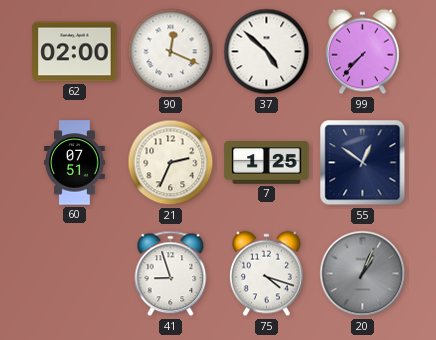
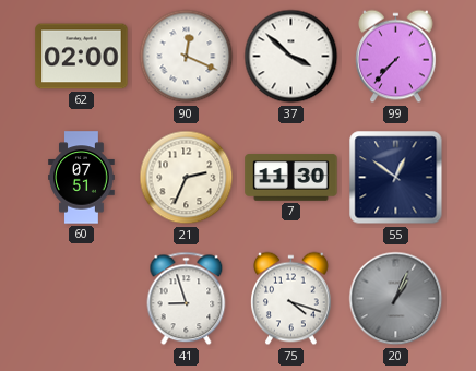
37: 4:52 -> 3:52
7: 1:25 -> 11:30
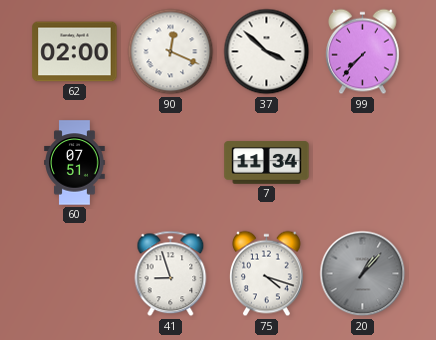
21: 2:34 -> none
7: 11:30 -> 11:34
55: 12:51 -> none
20: 1:04 -> 1:07
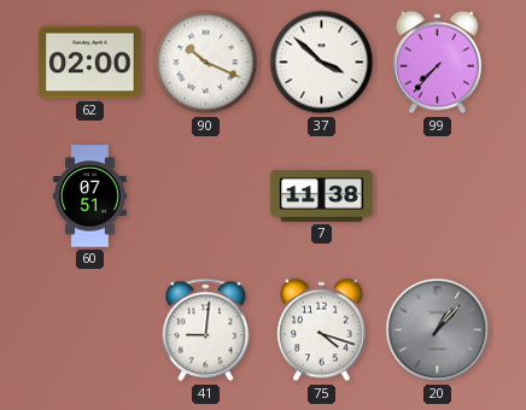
90: 12:19 -> 10:19
7: 11:34 -> 11:38
41: 8:57 -> 9:01
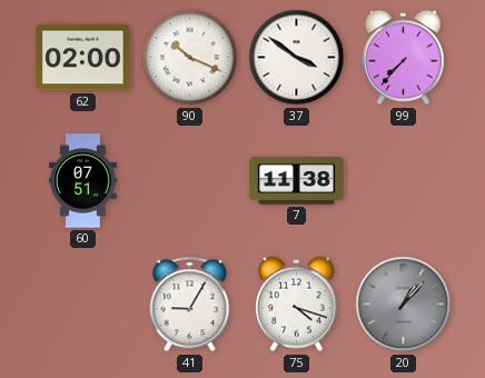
37: 3:52 -> 3:51
41: 9:01 -> 9:05
